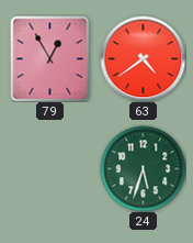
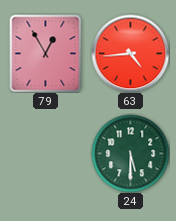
63: 4:39 -> 4:44
24: 5:33 -> 5:30
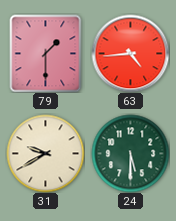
79: 12:55 -> 1:30
31: none -> 9:40
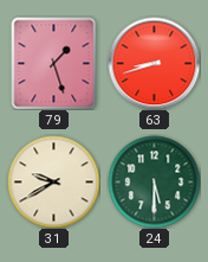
79: 1:30 -> 1:27
63: 4:44 -> 8:42
